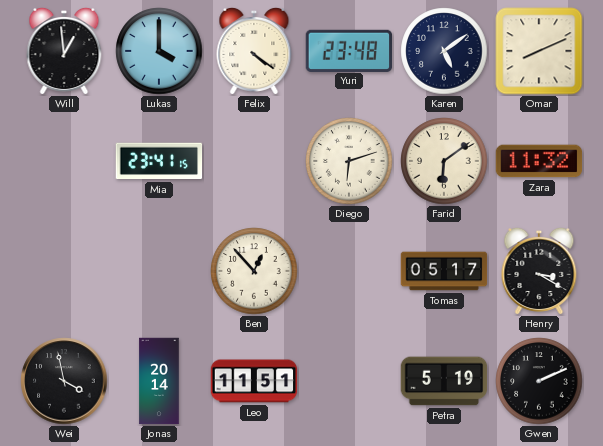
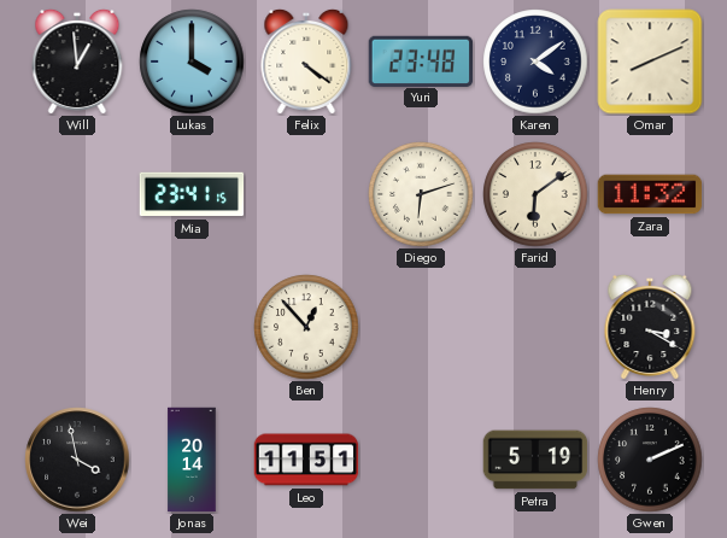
Karen: 5:09 -> 4:09
Tomas: 05:17 -> none
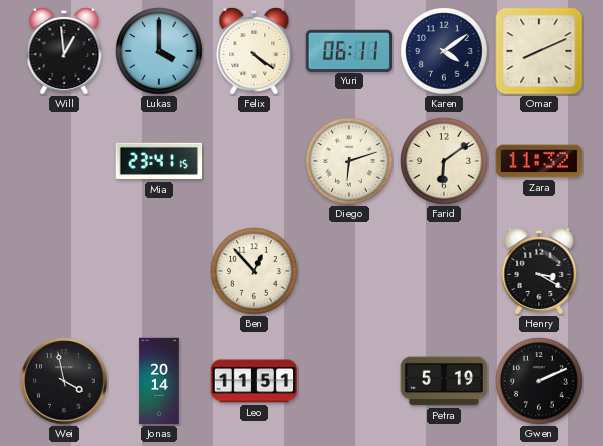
Yuri: 23:48 -> 06:11
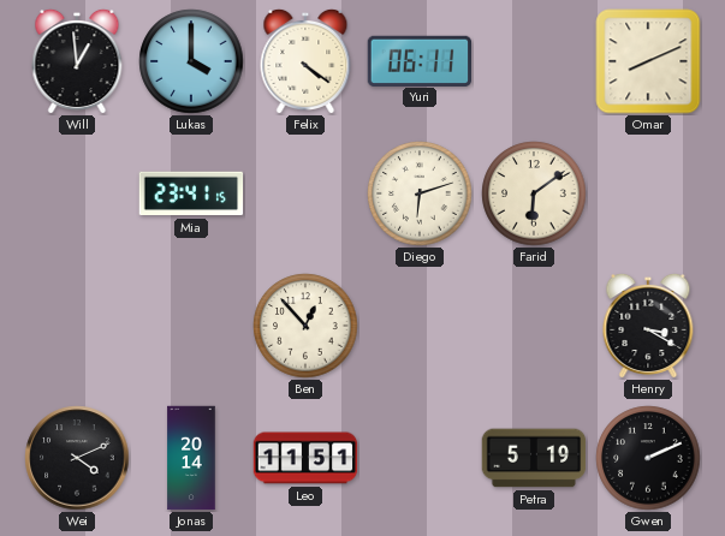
Karen: 4:09 -> none
Zara: 11:32 -> none
Wei: 3:58 -> 4:11
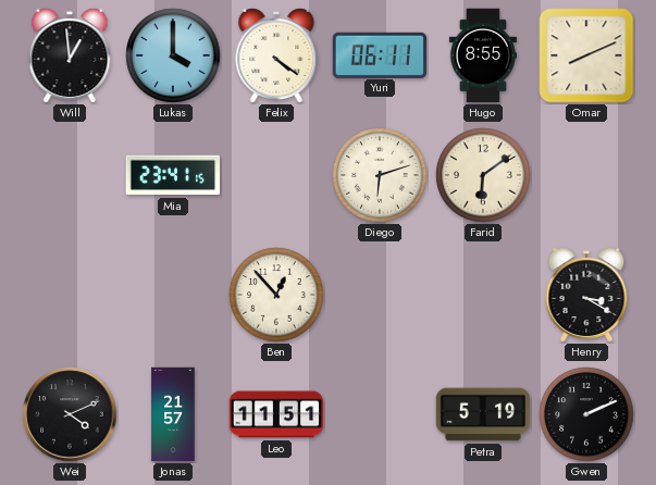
Hugo: none -> 8:55
Jonas: 20:14 -> 21:57
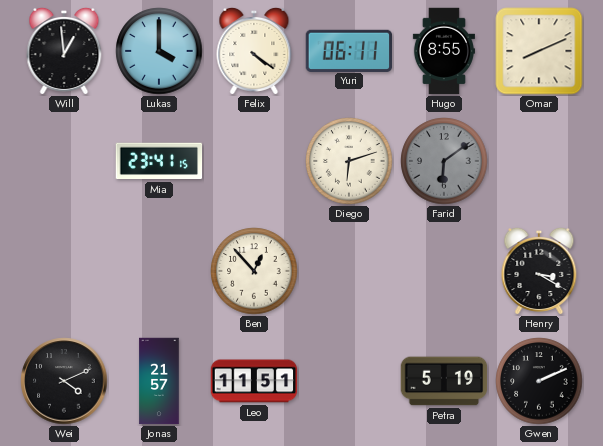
Farid dial: cream -> grey
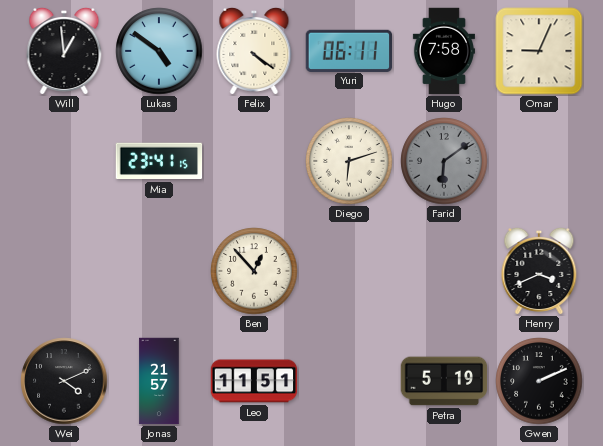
Lukas: 4:00 -> 4:51
Hugo: 8:55 -> 7:58
Omar: 8:11 -> 9:04
Henry: 3:20 -> 3:41
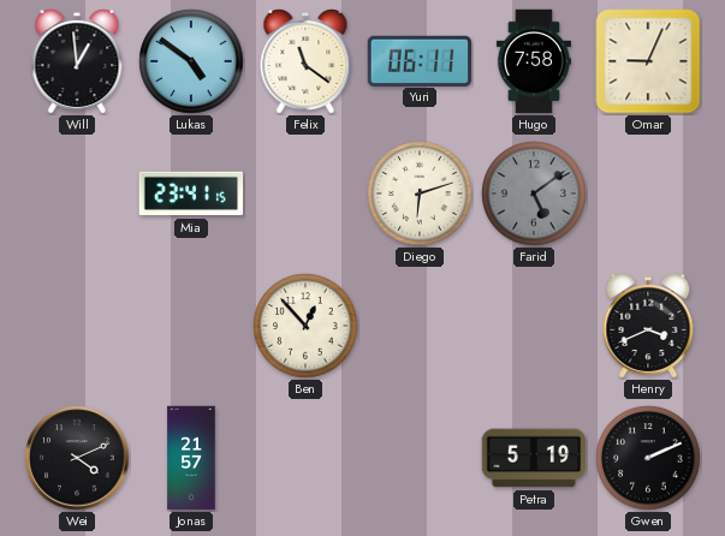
Felix: 4:21 -> 11:21
Farid: 6:09 -> 5:09
Leo: 11:51 -> none
